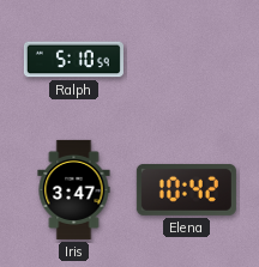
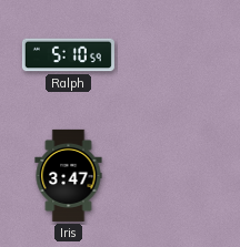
Elena: 10:42 -> none
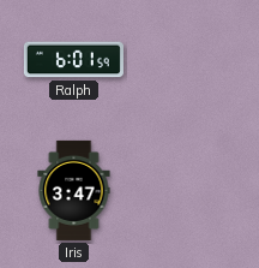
Ralph: 5:10 -> 6:01
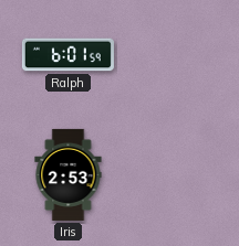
Iris: 3:47 -> 2:53
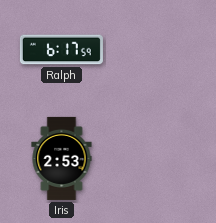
Ralph: 6:01 -> 6:17
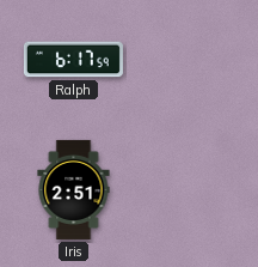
Iris: 2:53 -> 2:51
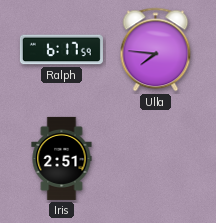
Ulla: none -> 7:46
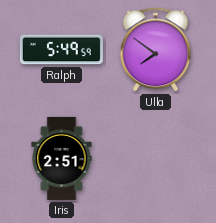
Ralph: 6:17 -> 5:49
Ulla: 7:46 -> 7:51
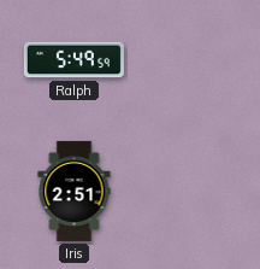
Ulla: 7:51 -> none
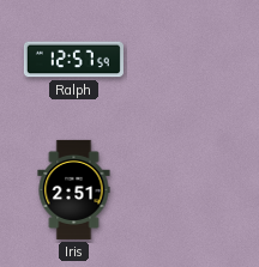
Ralph: 5:49 -> 12:57
